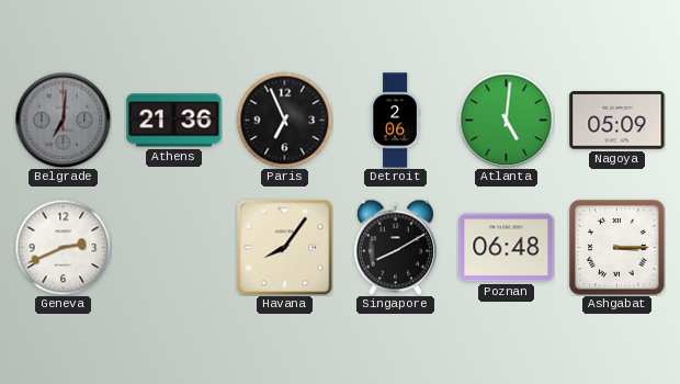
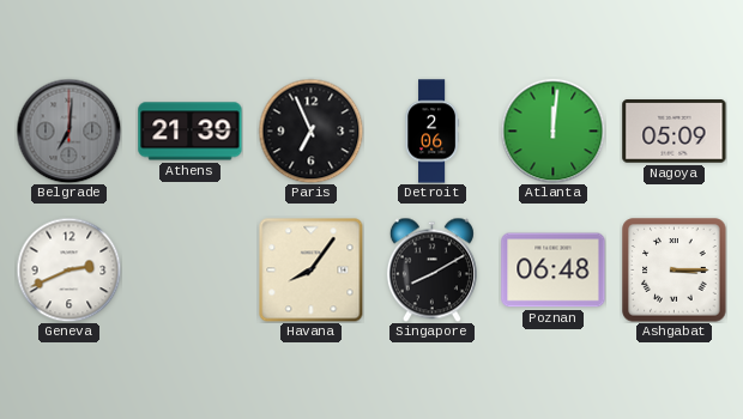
Athens: 21:36 -> 21:39
Atlanta: 5:01 -> 12:01
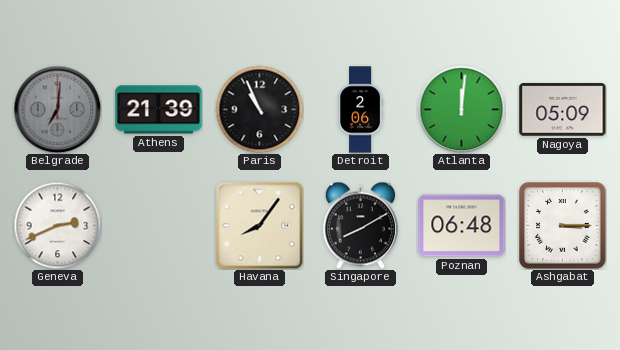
Paris: 6:56 -> 10:56
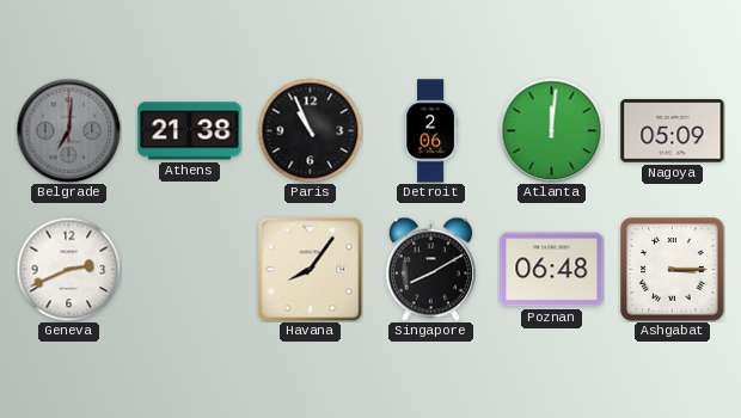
Athens: 21:39 -> 21:38
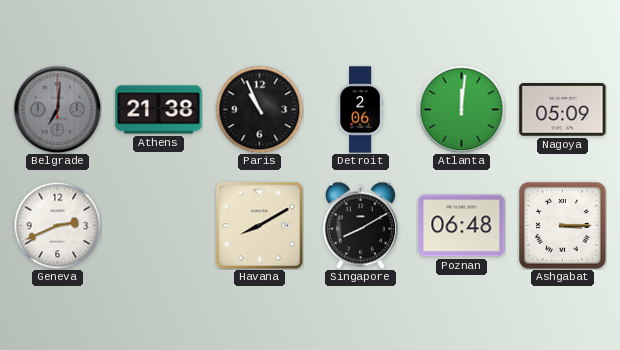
Havana: 8:06 -> 8:10
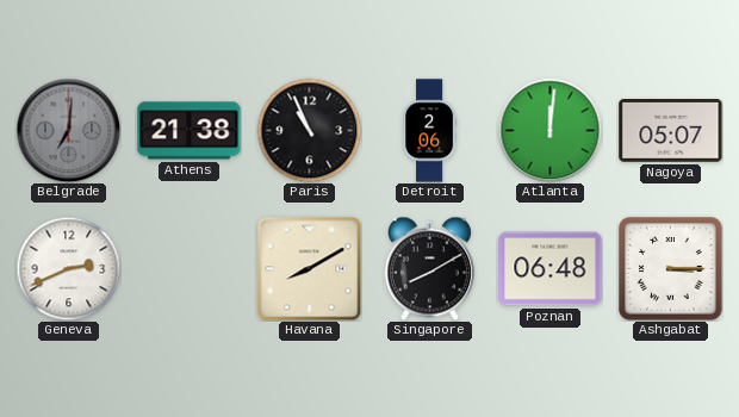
Nagoya: 05:09 -> 05:07
